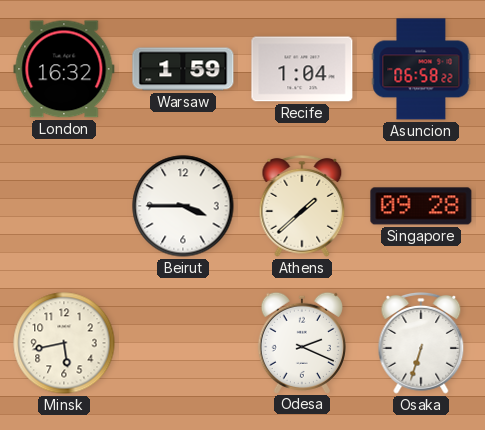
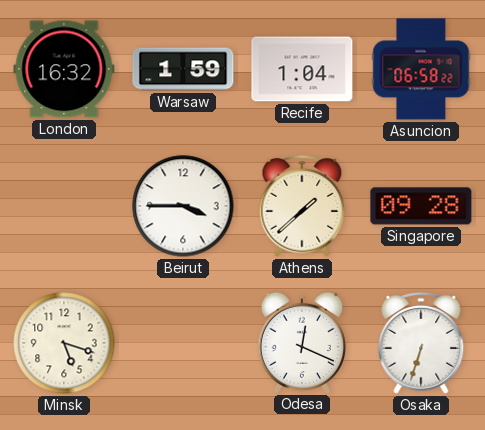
Minsk: 5:43 -> 5:18
Odesa: 2:19 -> 12:19
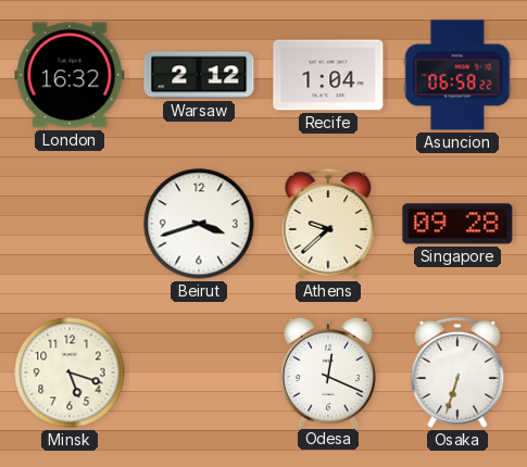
Warsaw: 1:59 -> 2:12
Beirut: 3:45 -> 3:42
Athens: 1:38 -> 9:38
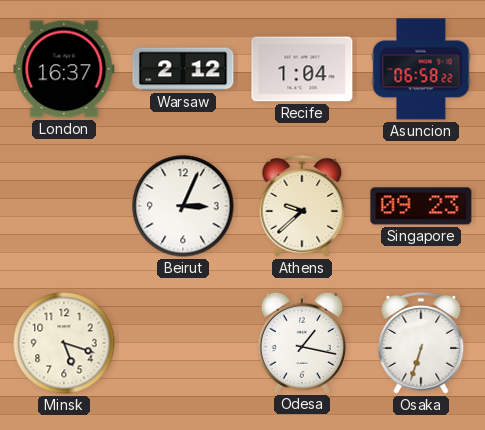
London: 16:32 -> 16:37
Beirut: 3:42 -> 3:04
Singapore: 09:28 -> 09:23
Odesa: 12:19 -> 1:17
